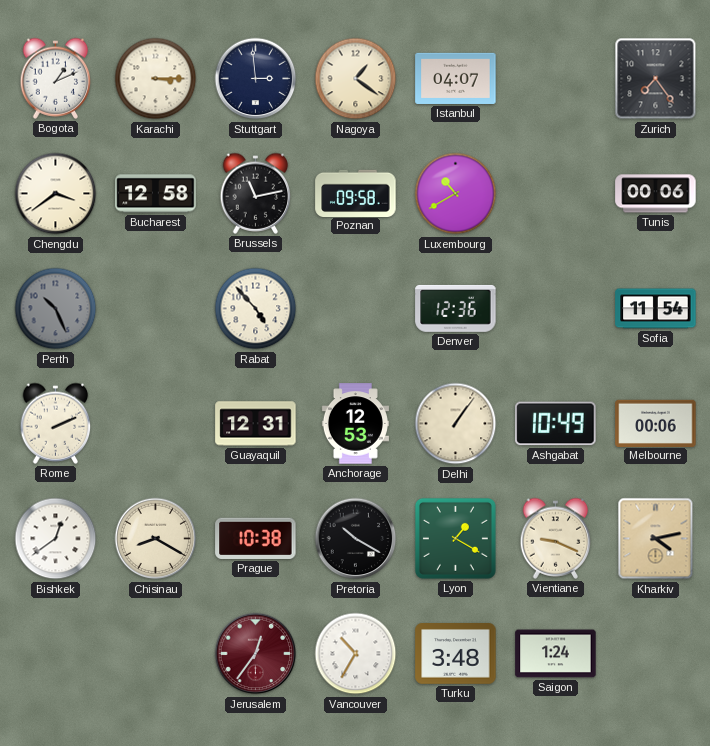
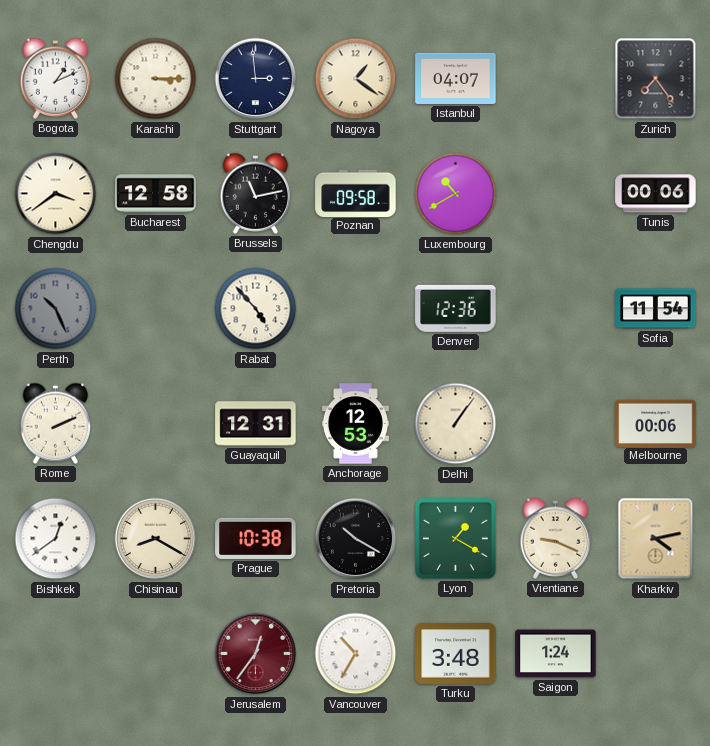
Ashgabat: 10:49 -> none
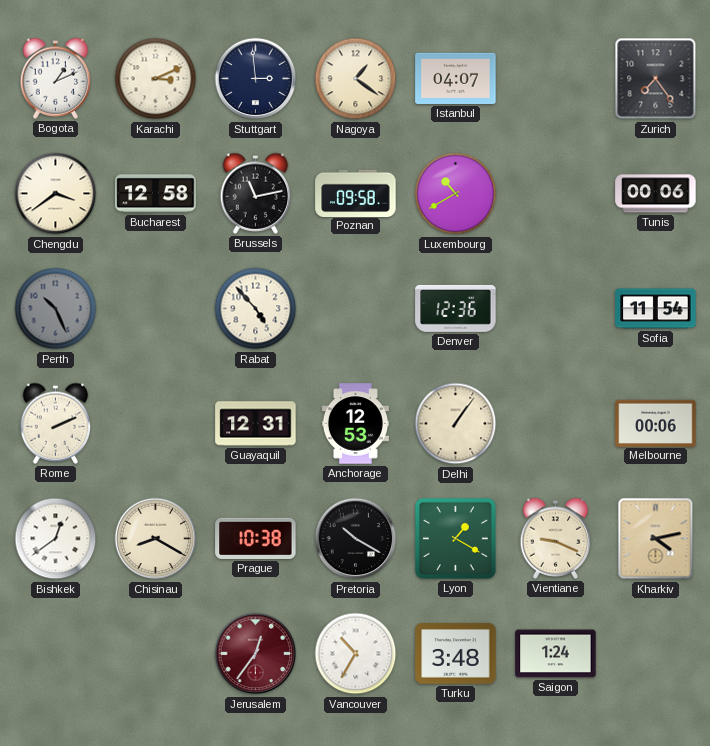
Karachi: 3:15 -> 3:11
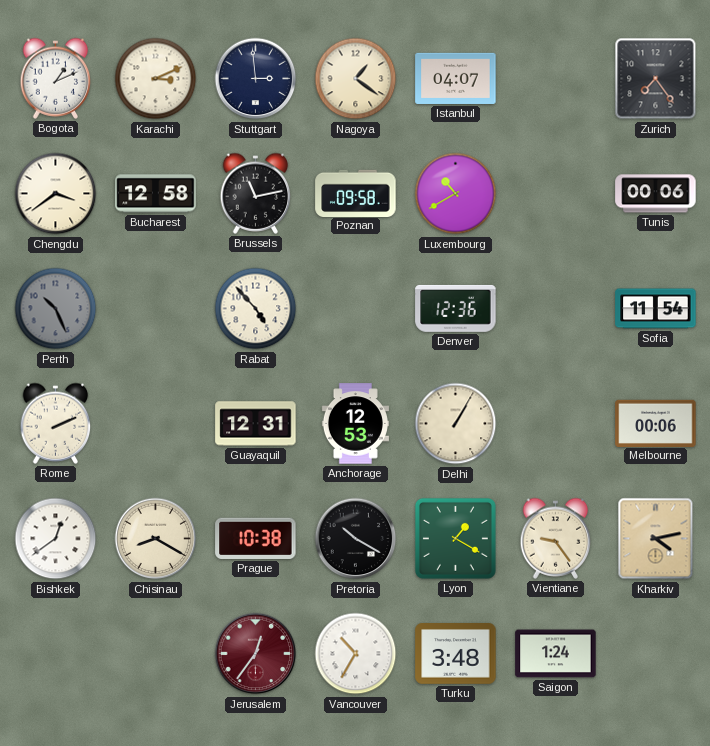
Delhi: 1:06 -> 1:05
Vientiane: 9:19 -> 9:24
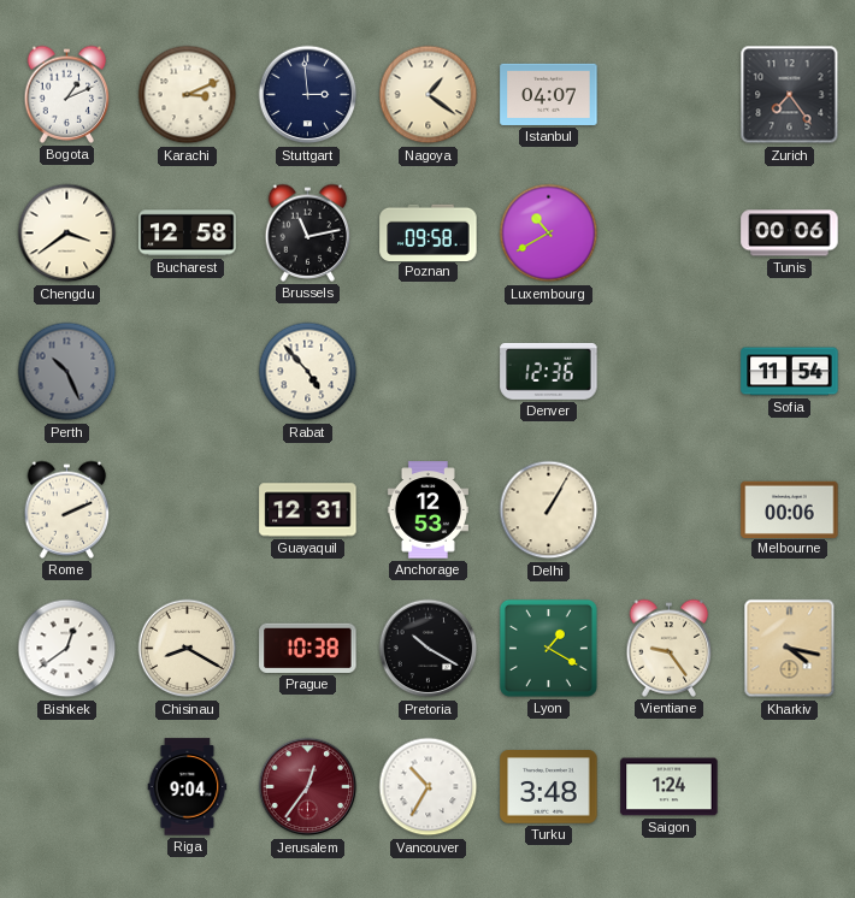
Kharkiv: 4:13 -> 4:17
Riga: none -> 9:04
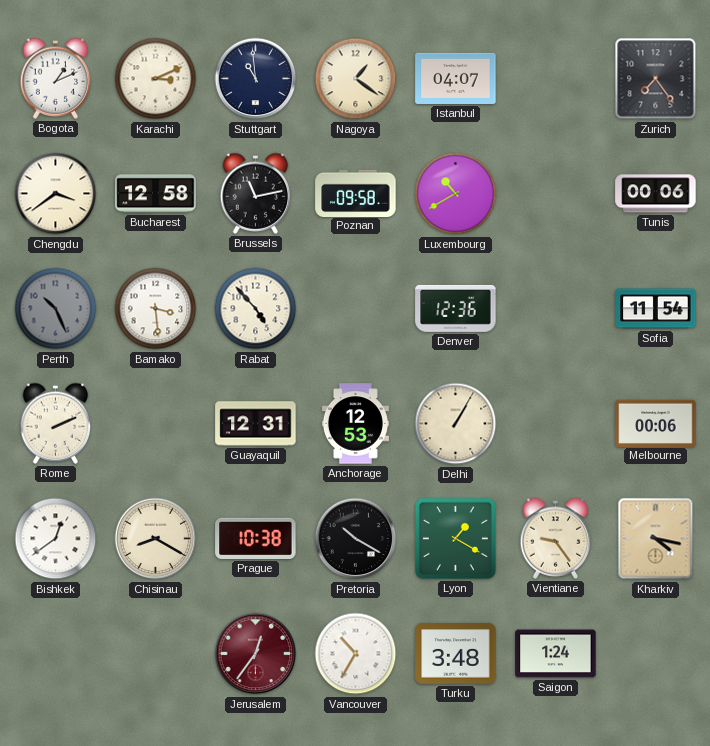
Stuttgart: 2:59 -> 10:59
Bamako: none -> 3:29
Riga: 9:04 -> none
